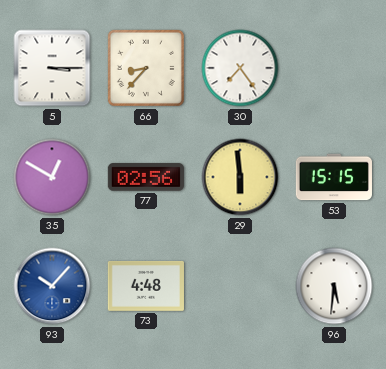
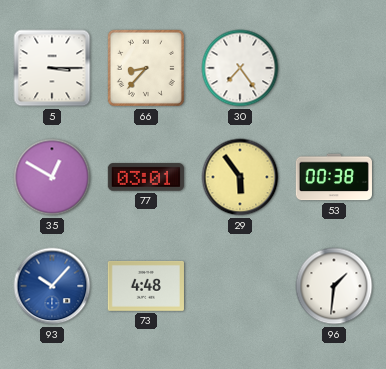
77: 02:56 -> 03:01
29: 5:59 -> 5:54
53: 15:15 -> 00:38
96: 5:31 -> 1:31
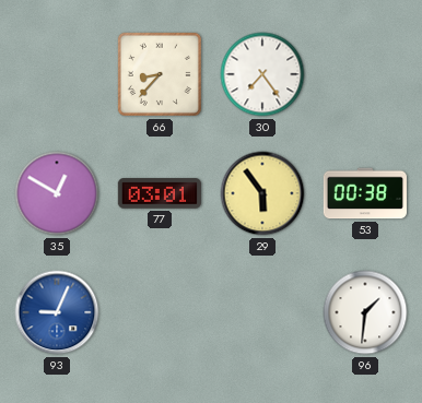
5: 3:15 -> none
93: 10:07 -> 9:04
73: 4:48 -> none
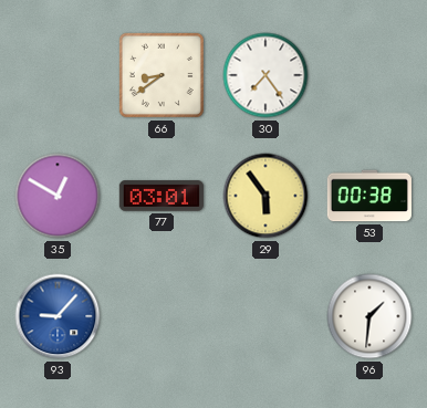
66: 8:37 -> 8:39
93: 9:04 -> 9:07
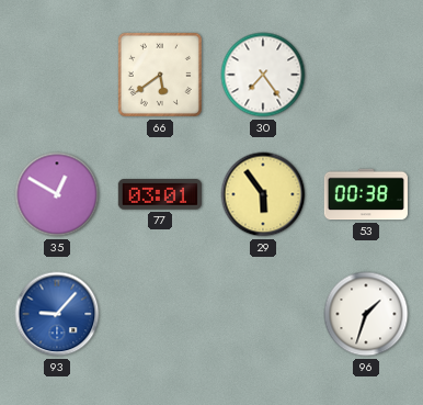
66: 8:39 -> 5:39
96: 1:31 -> 1:33
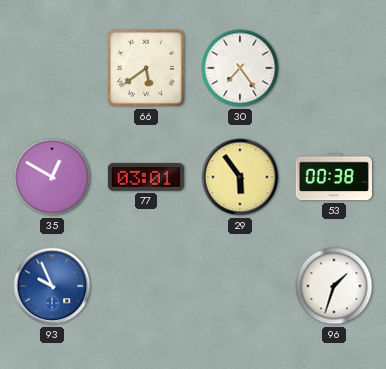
93: 9:07 -> 9:56
